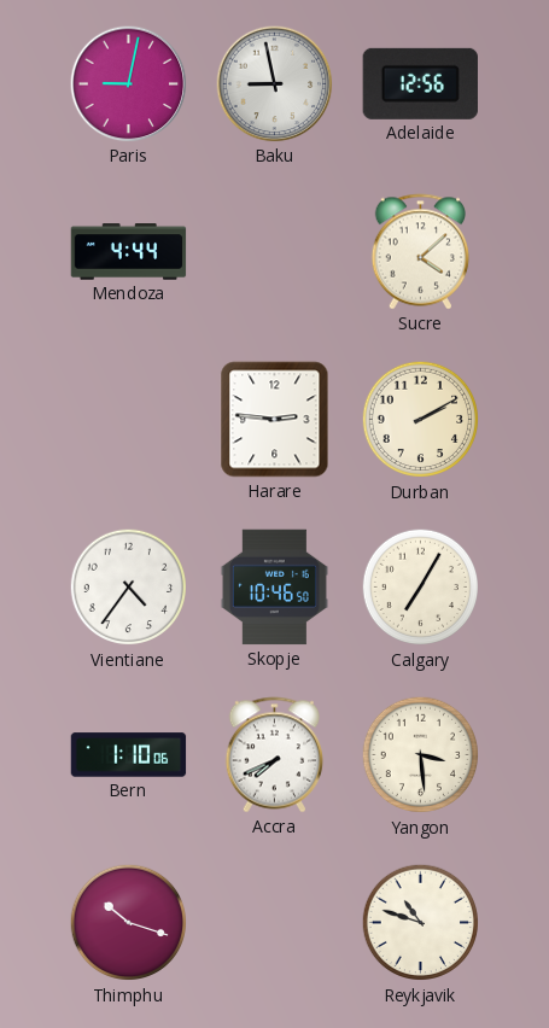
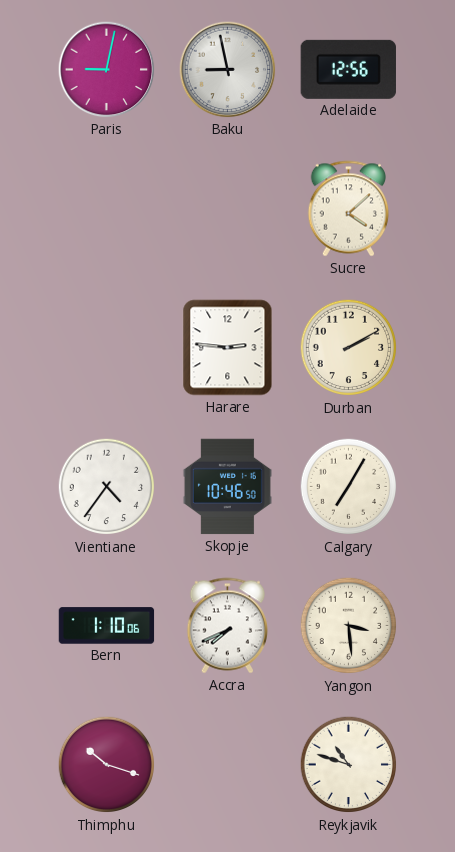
Mendoza: 4:44 -> none
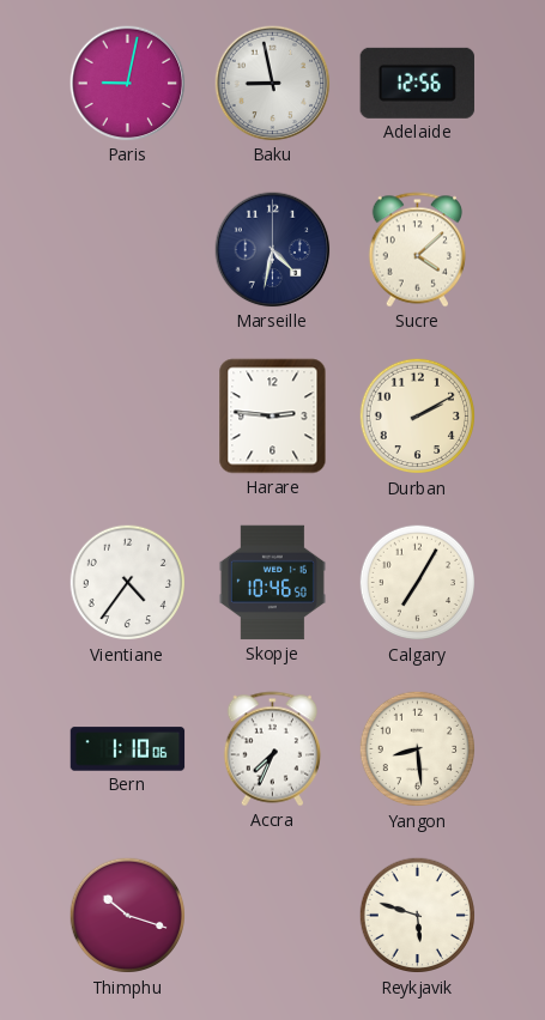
Marseille: none -> 4:32
Accra: 7:41 -> 7:34
Yangon: 3:29 -> 8:29
Reykjavik: 10:48 -> 5:48
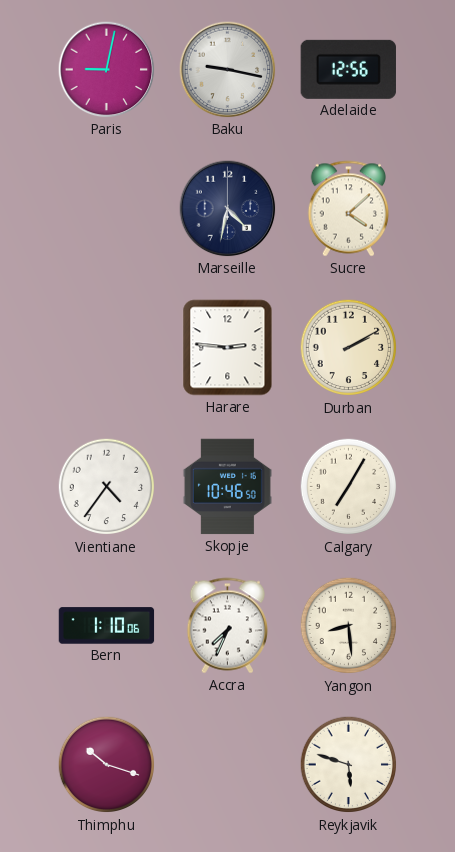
Baku: 8:58 -> 9:17
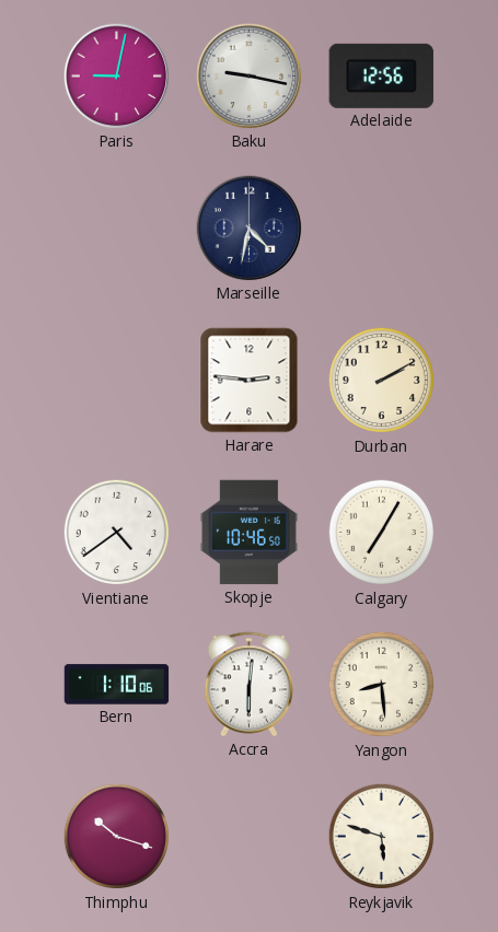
Sucre: 4:08 -> none
Vientiane: 4:36 -> 4:39
Accra: 7:34 -> 6:01
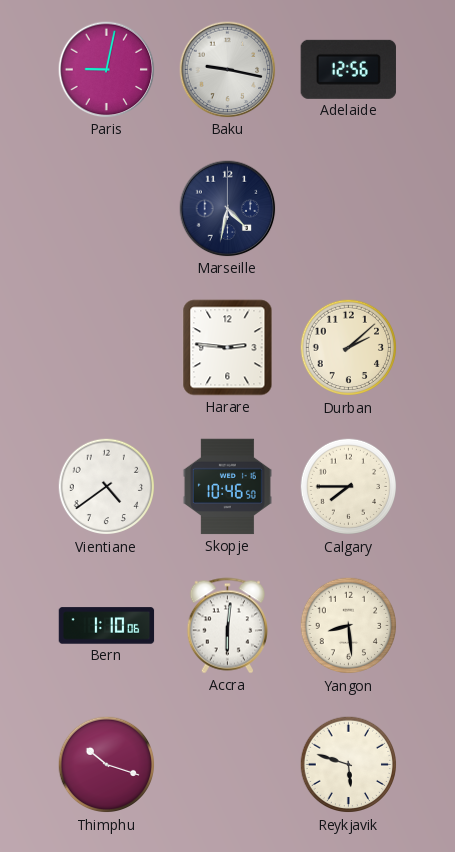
Durban: 2:10 -> 2:08
Calgary: 7:05 -> 7:45
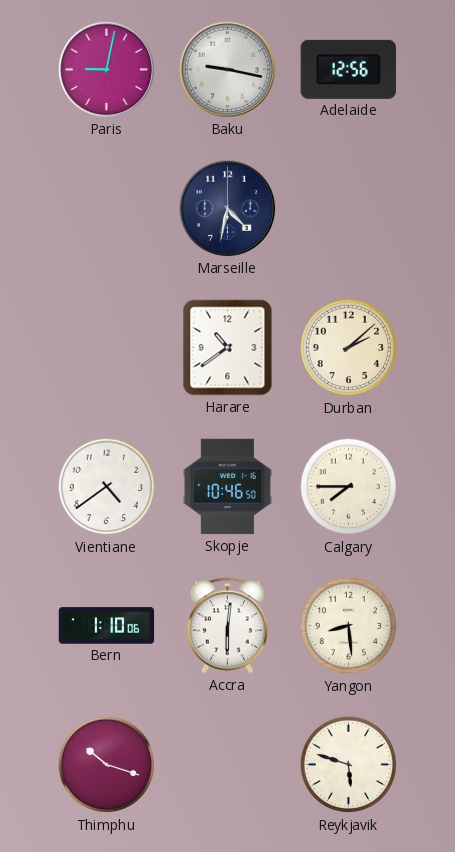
Harare: 2:46 -> 10:39
